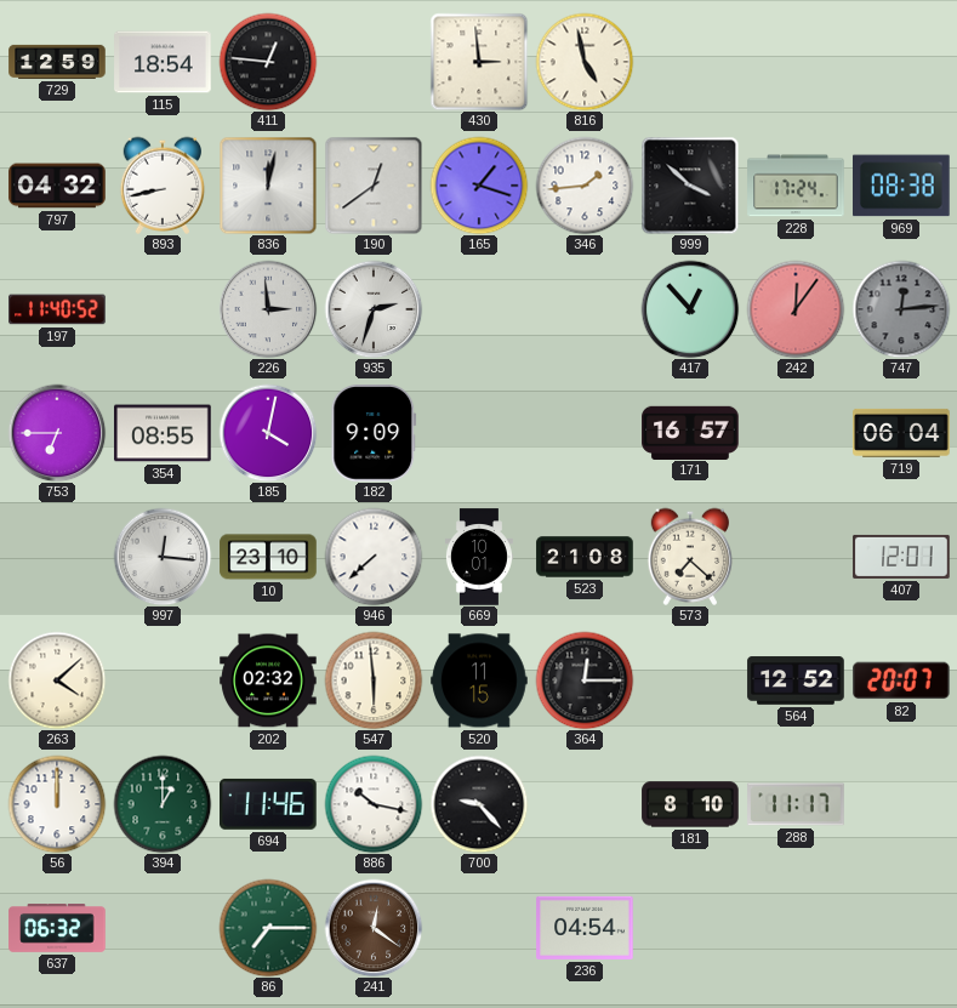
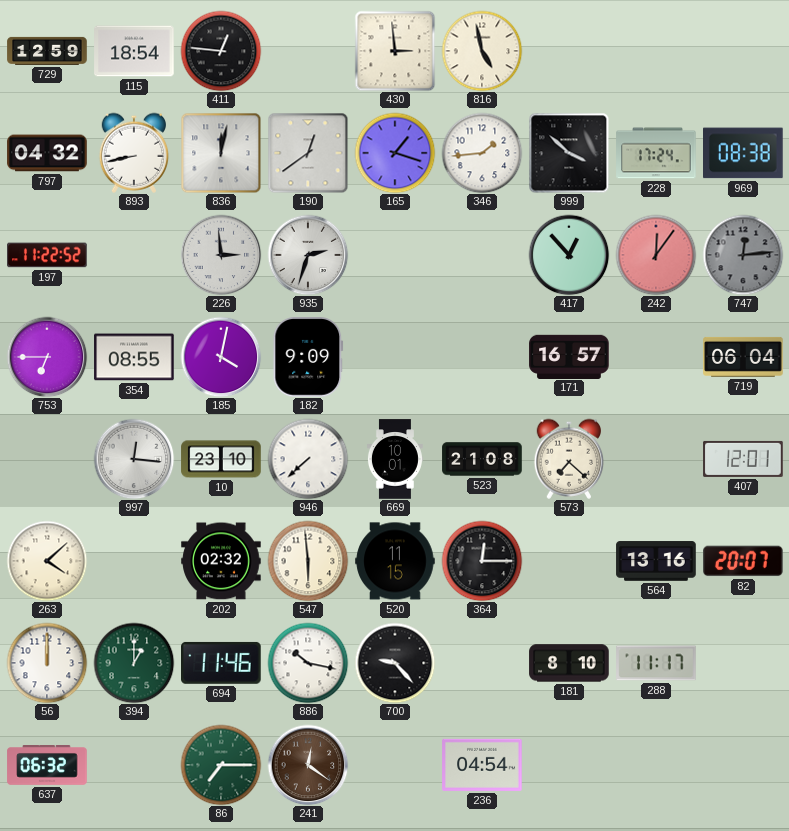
197: 11:40 -> 11:22
564: 12:52 -> 13:16
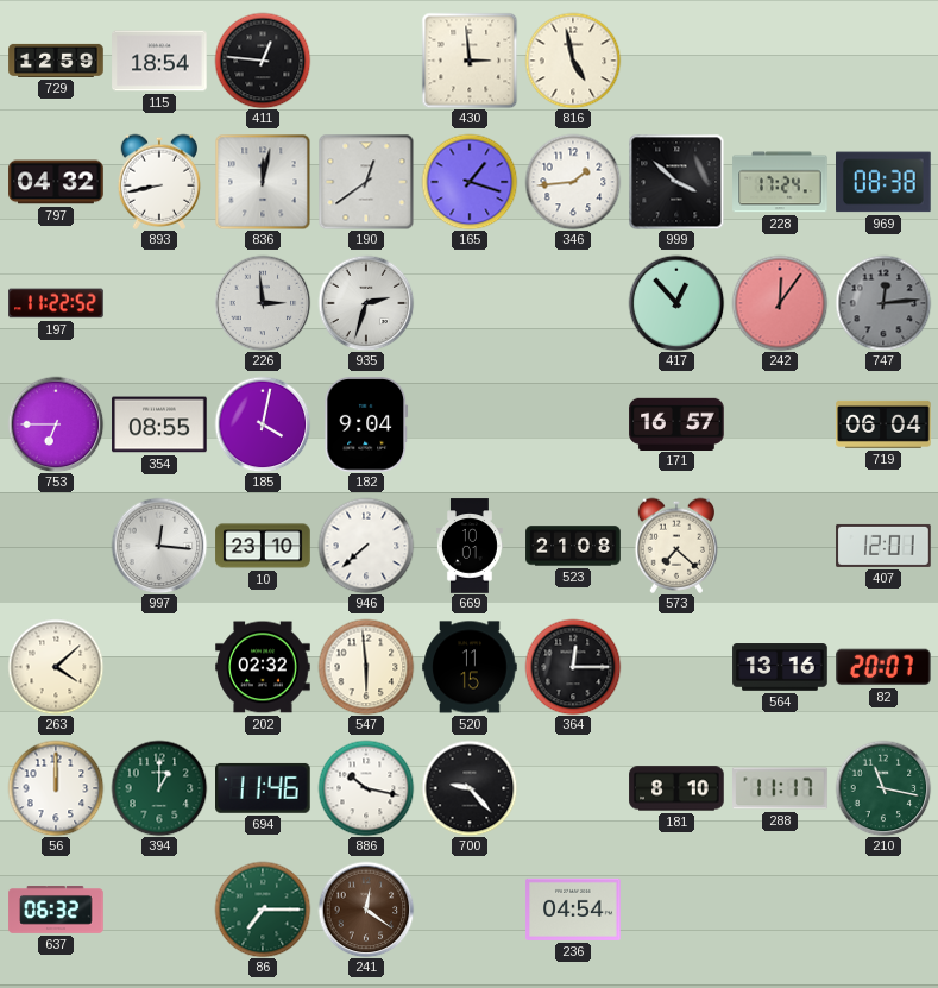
182: 9:09 -> 9:04
210: none -> 11:17
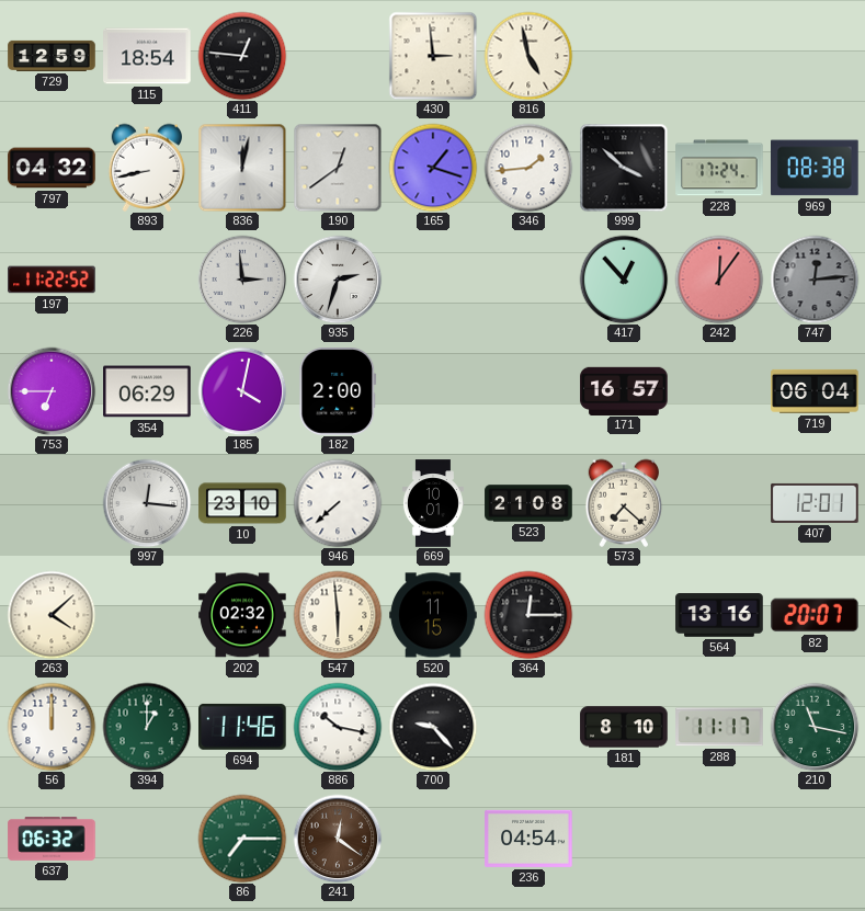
354: 08:55 -> 06:29
182: 9:04 -> 2:00
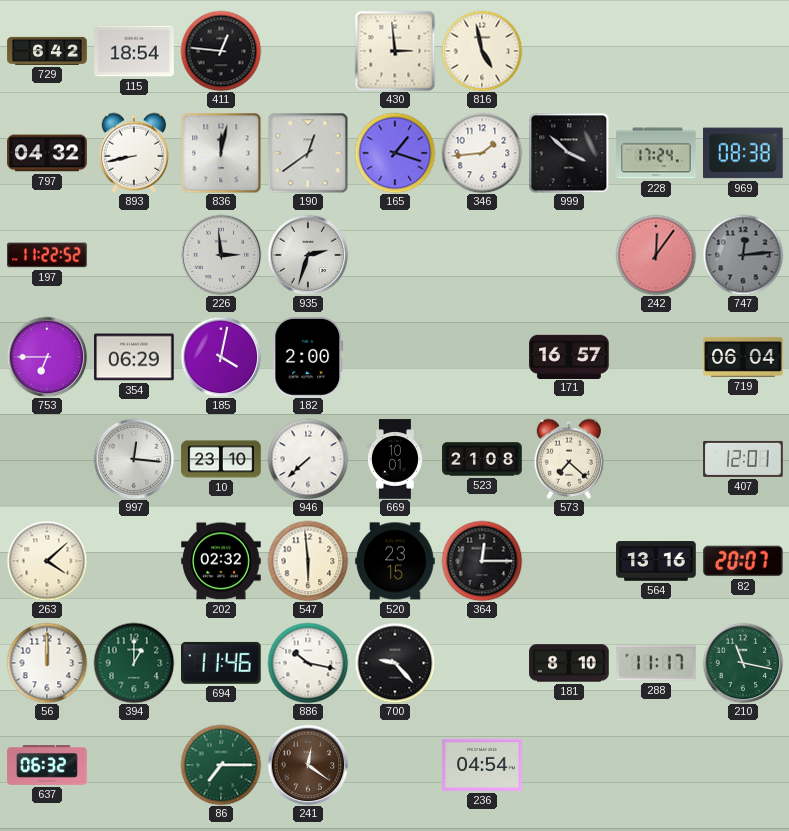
729: 12:59 -> 6:42
417: 12:53 -> none
520: 11:15 -> 23:15
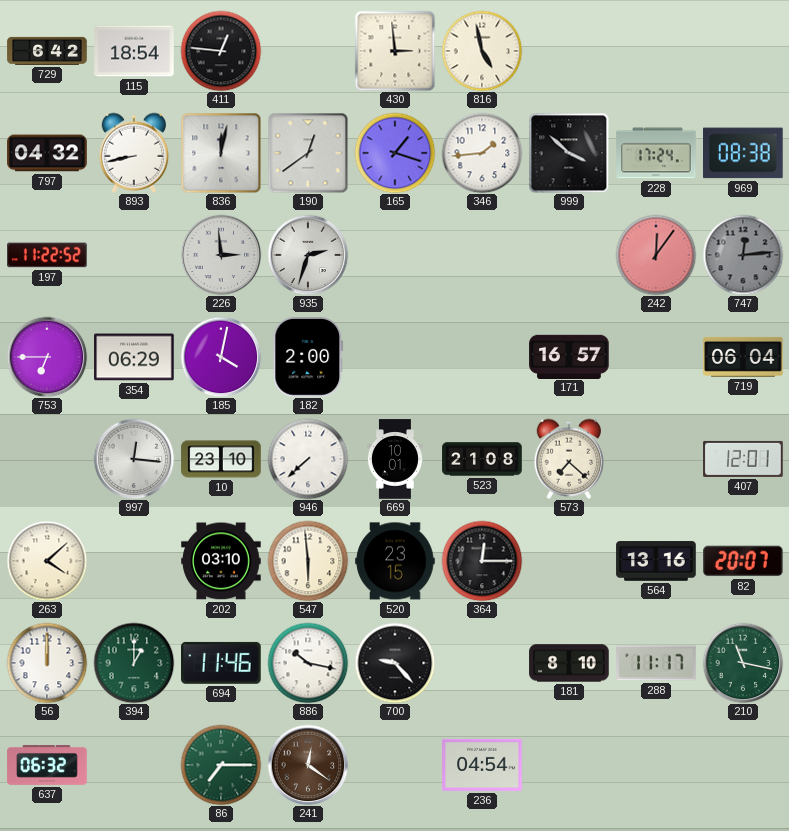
202: 02:32 -> 03:10
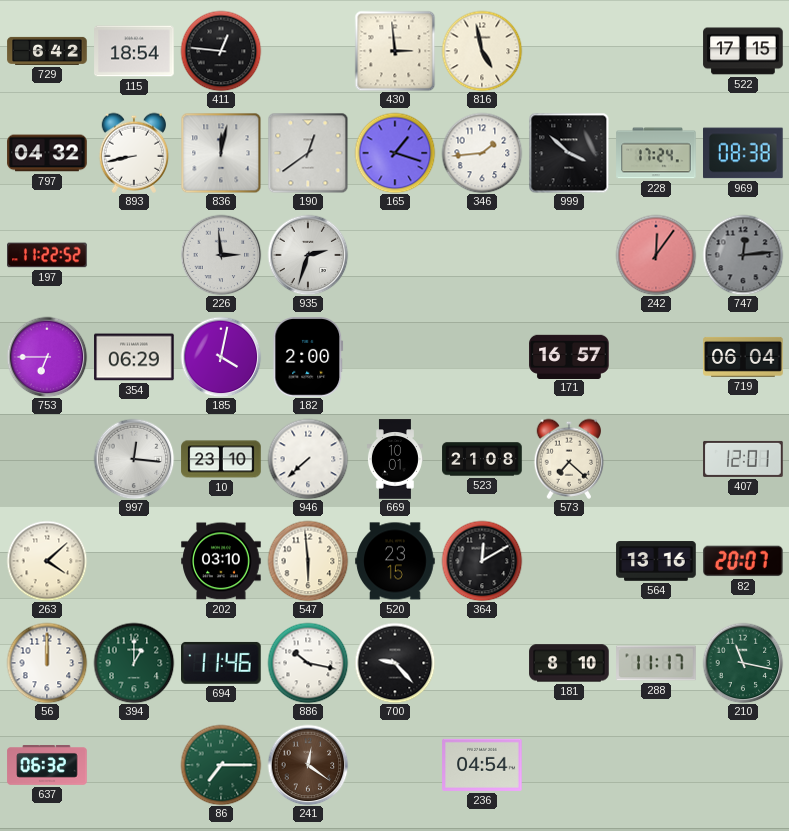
522: none -> 17:15
364: 12:15 -> 12:10
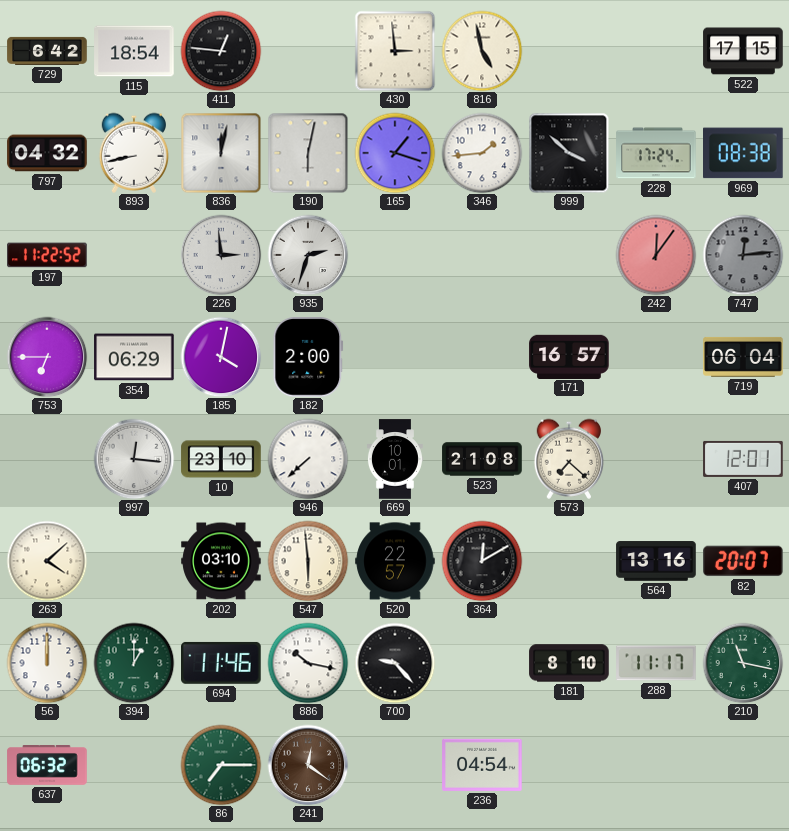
190: 12:39 -> 6:02
520: 23:15 -> 22:57
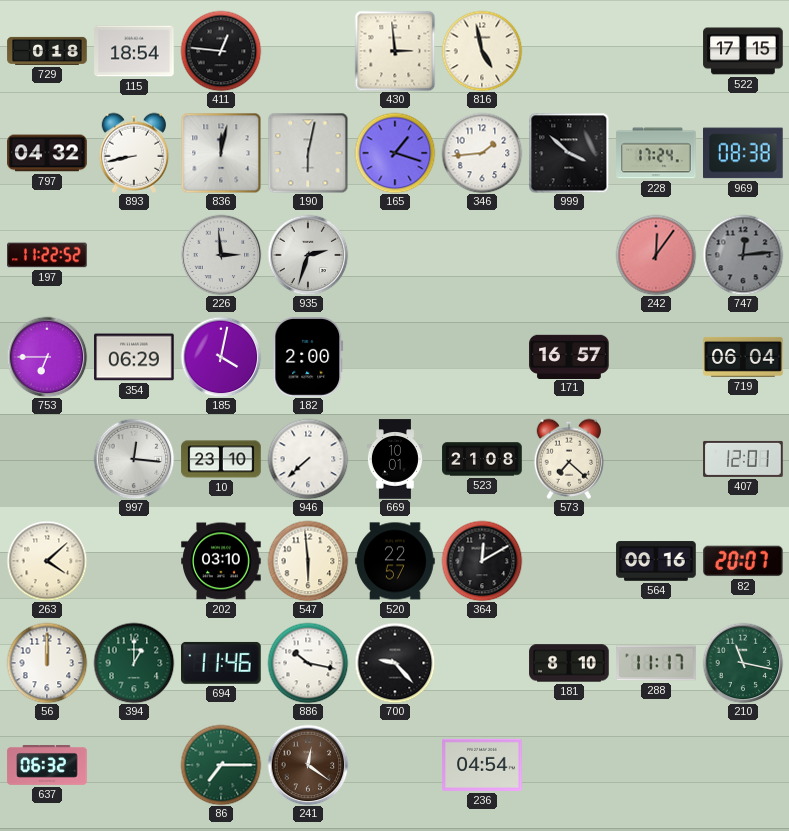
729: 6:42 -> 0:18
564: 13:16 -> 00:16
